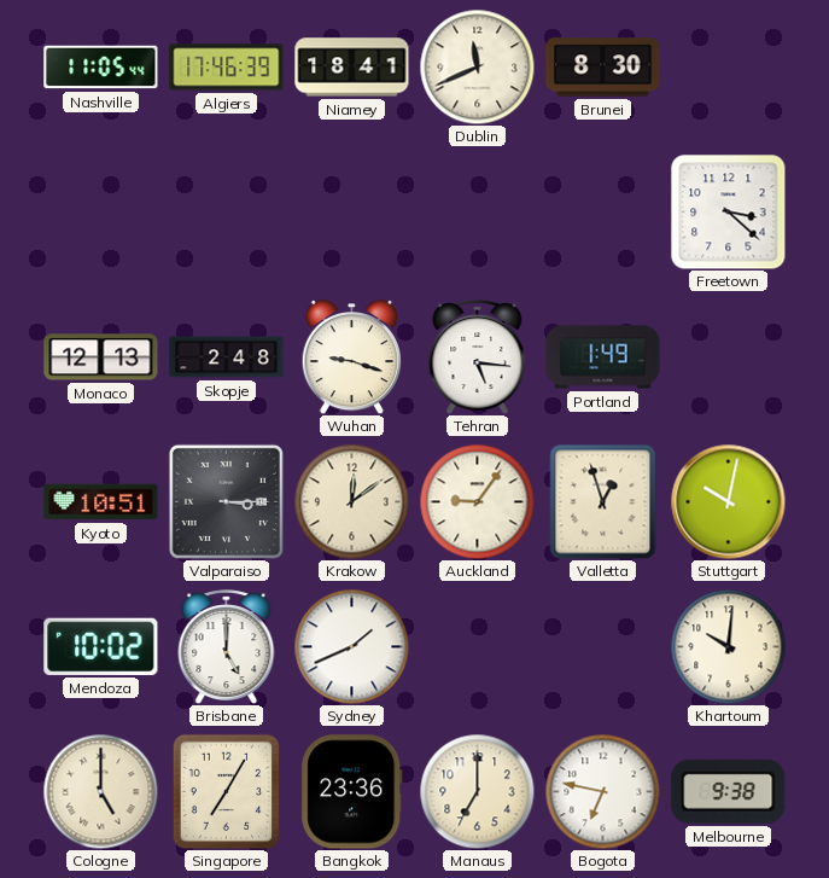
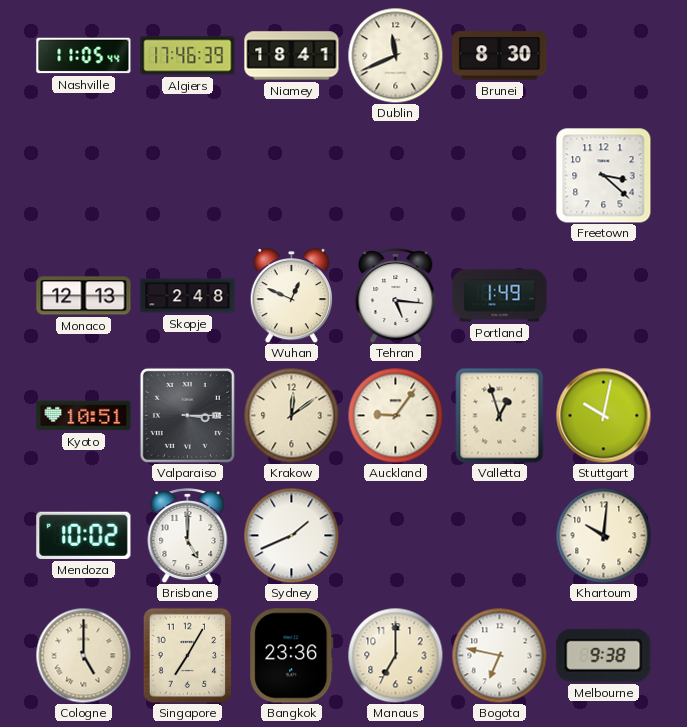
Wuhan: 9:18 -> 12:49
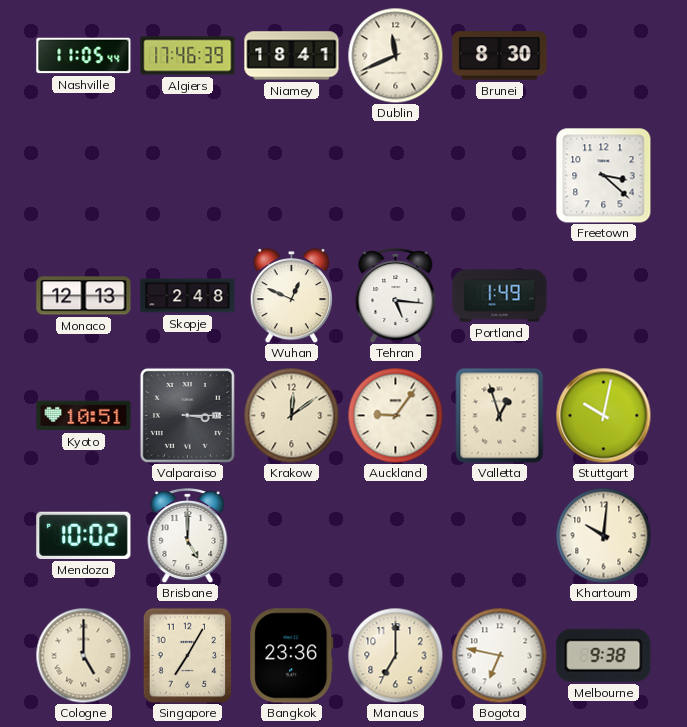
Sydney: 1:41 -> none
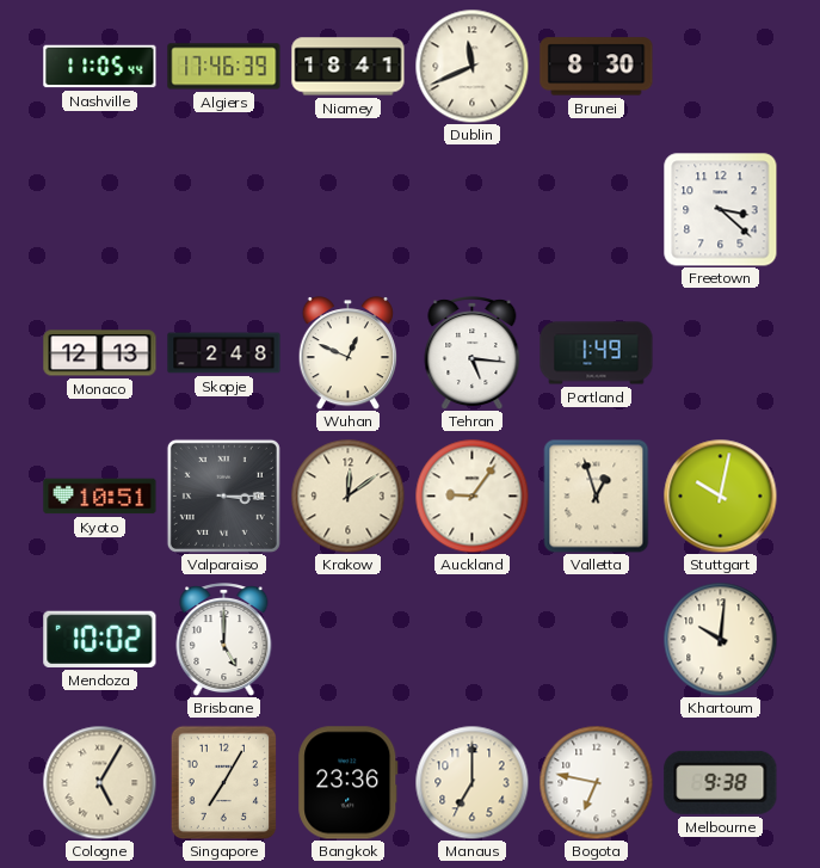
Cologne: 5:00 -> 5:05
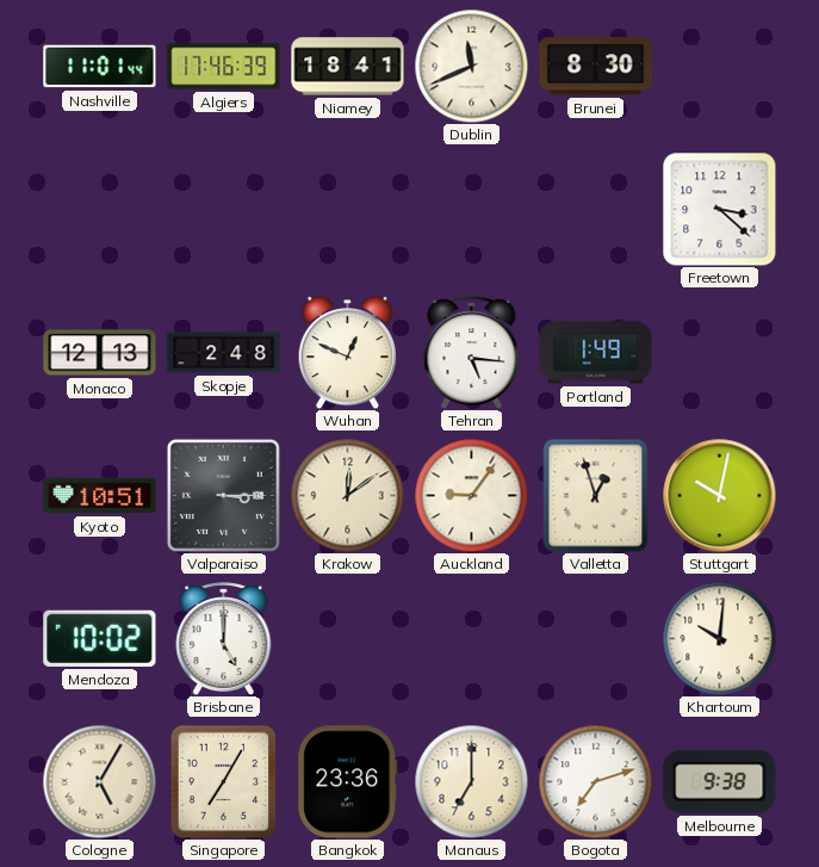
Nashville: 11:05 -> 11:01
Bogota: 6:47 -> 7:12
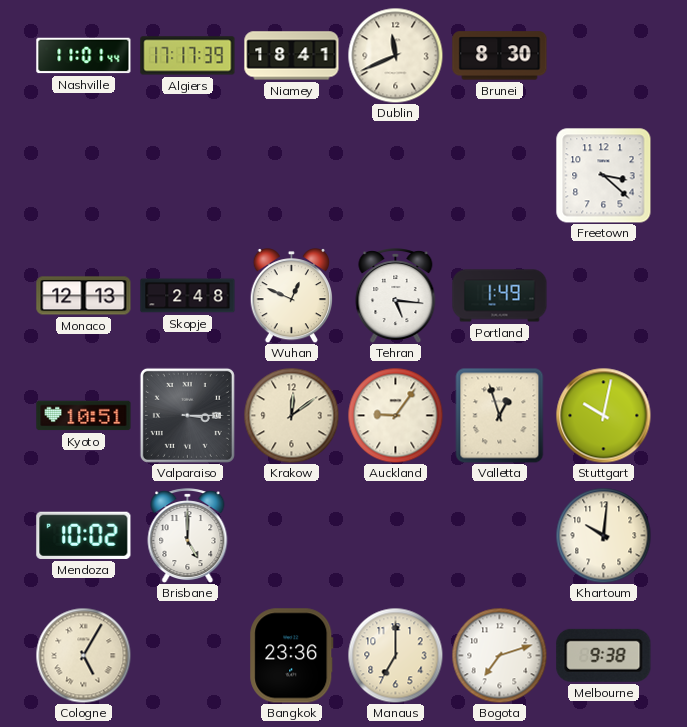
Algiers: 17:46 -> 17:17
Singapore: 7:05 -> none
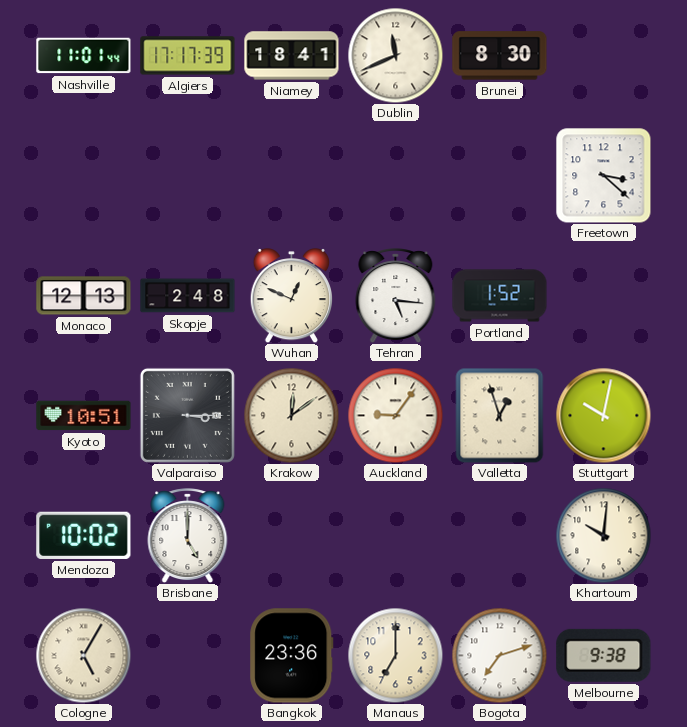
Portland: 1:49 -> 1:52
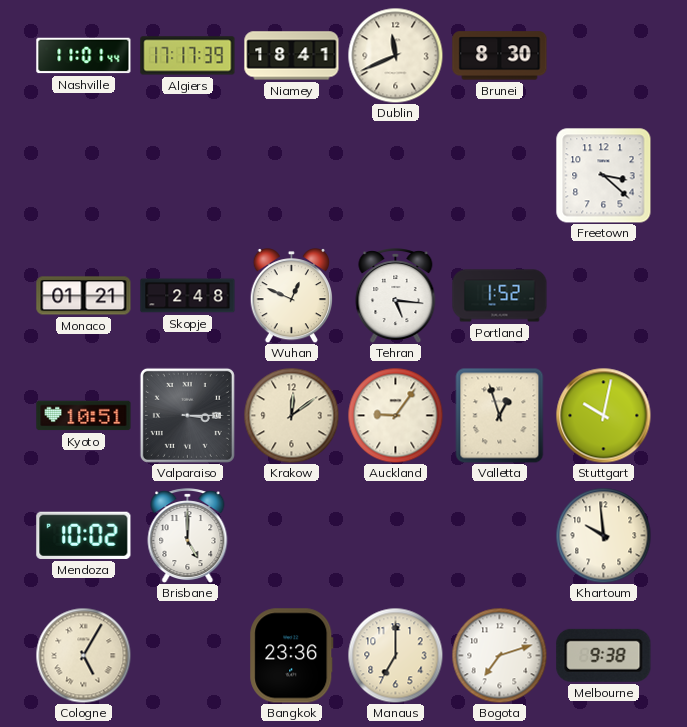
Monaco: 12:13 -> 01:21
Khartoum: 10:01 -> 9:59
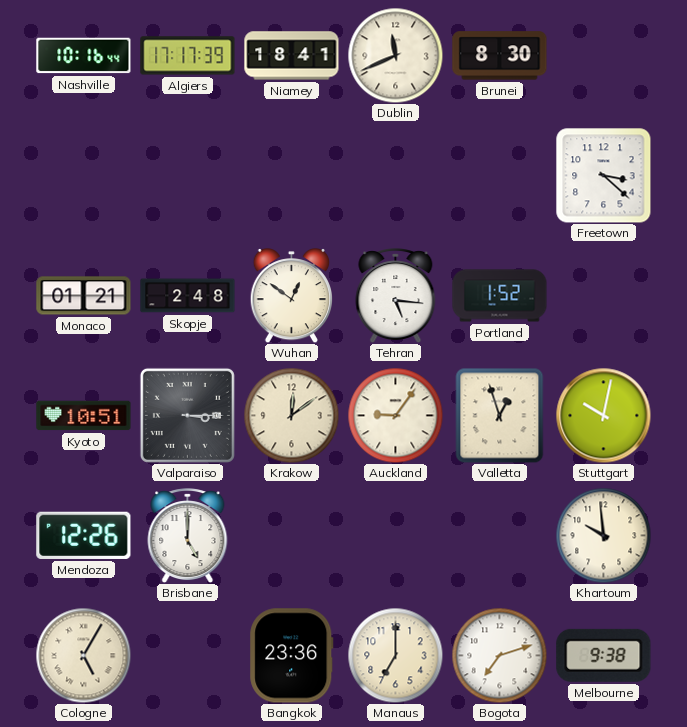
Nashville: 11:01 -> 10:16
Wuhan: 12:49 -> 12:51
Mendoza: 10:02 -> 12:26
